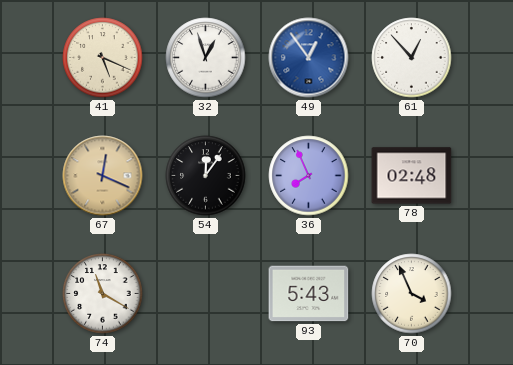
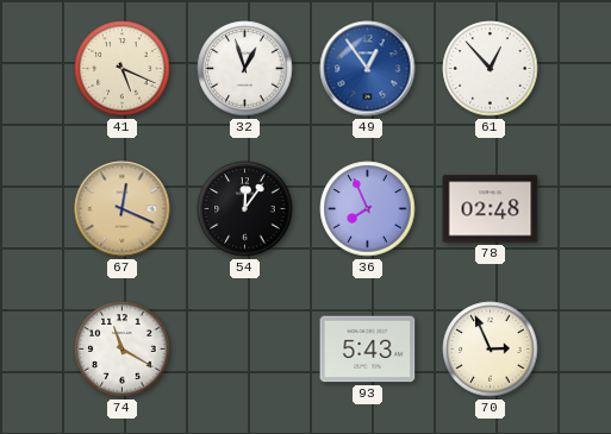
70: 3:56 -> 2:56
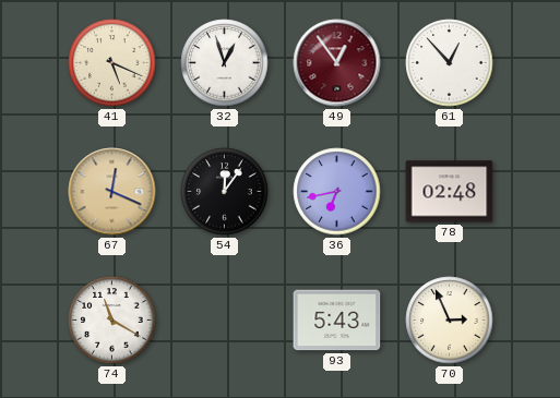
49 dial: blue -> burgundy
36: 7:56 -> 6:43
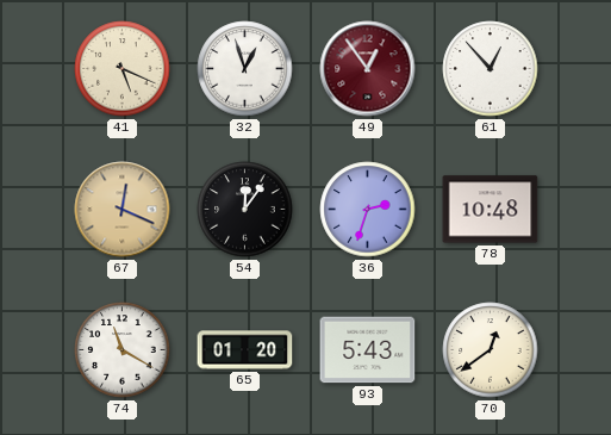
36: 6:43 -> 2:33
78: 02:48 -> 10:48
65: none -> 01:20
70: 2:56 -> 12:39
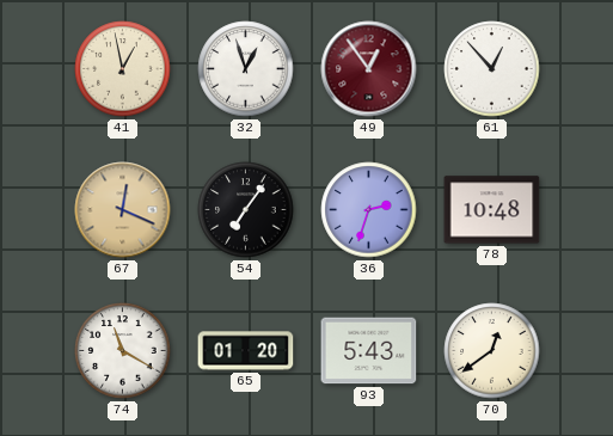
41: 5:19 -> 12:58
54: 12:06 -> 7:06
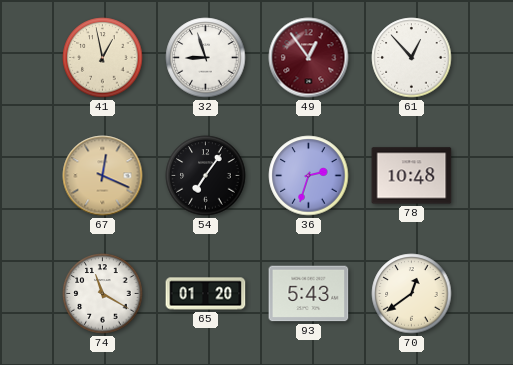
32: 12:57 -> 8:57
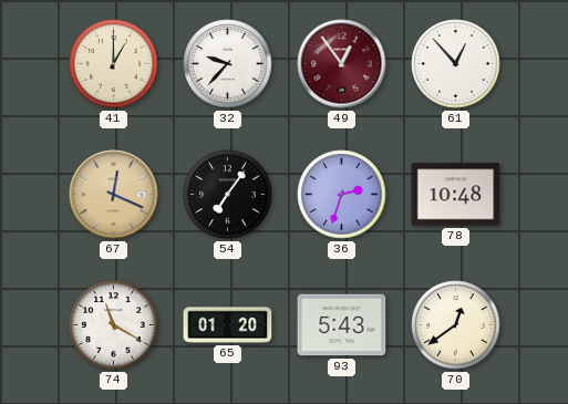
41: 12:58 -> 1:00
32: 8:57 -> 9:37
